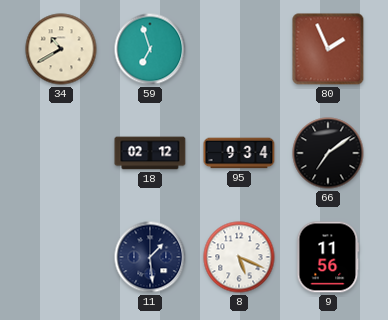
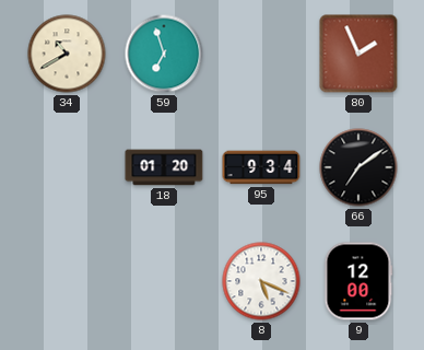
18: 02:12 -> 01:20
11: 1:29 -> none
9: 11:56 -> 12:00
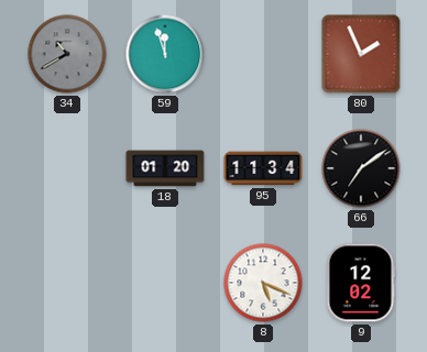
34 dial: cream -> grey
59: 6:57 -> 11:57
95: 9:34 -> 11:34
9: 12:00 -> 12:02
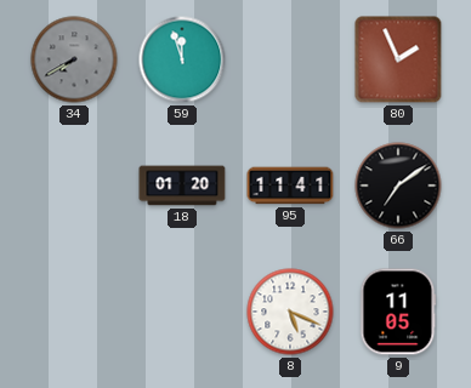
34: 10:40 -> 7:40
95: 11:34 -> 11:41
9: 12:02 -> 11:05
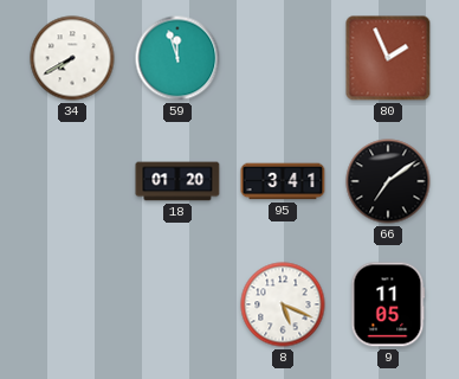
34 dial: grey -> white
95: 11:41 -> 3:41
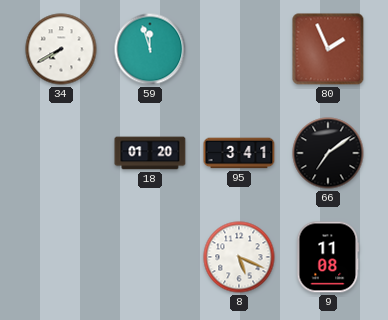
9: 11:05 -> 11:08
